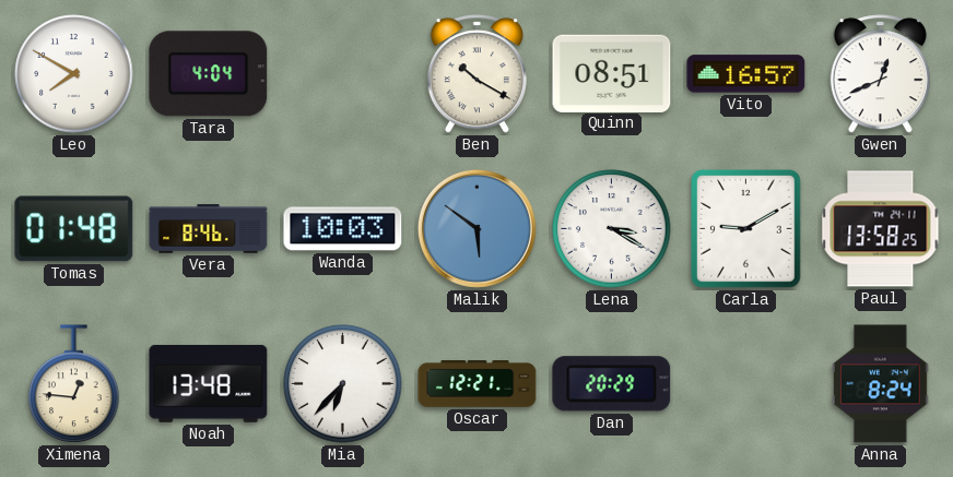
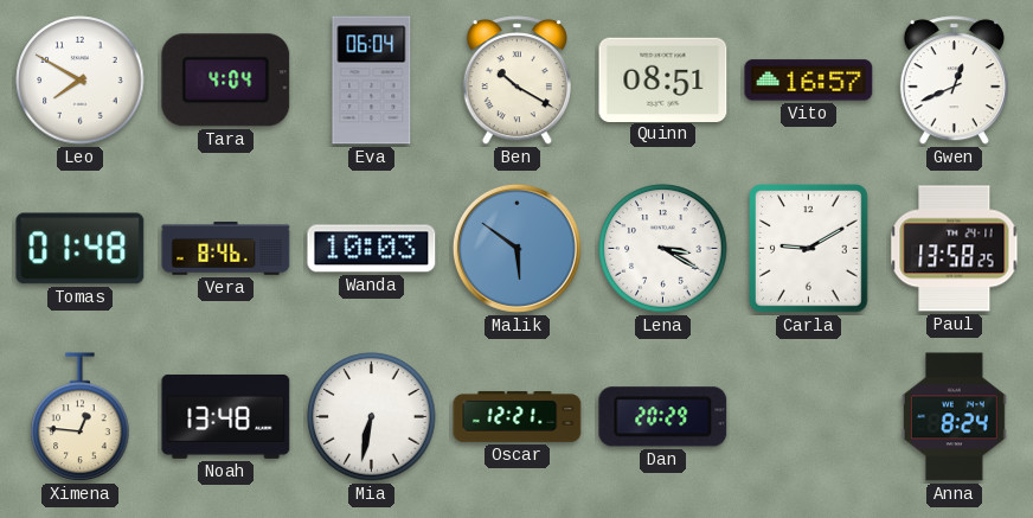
Eva: none -> 06:04
Mia: 6:37 -> 6:32
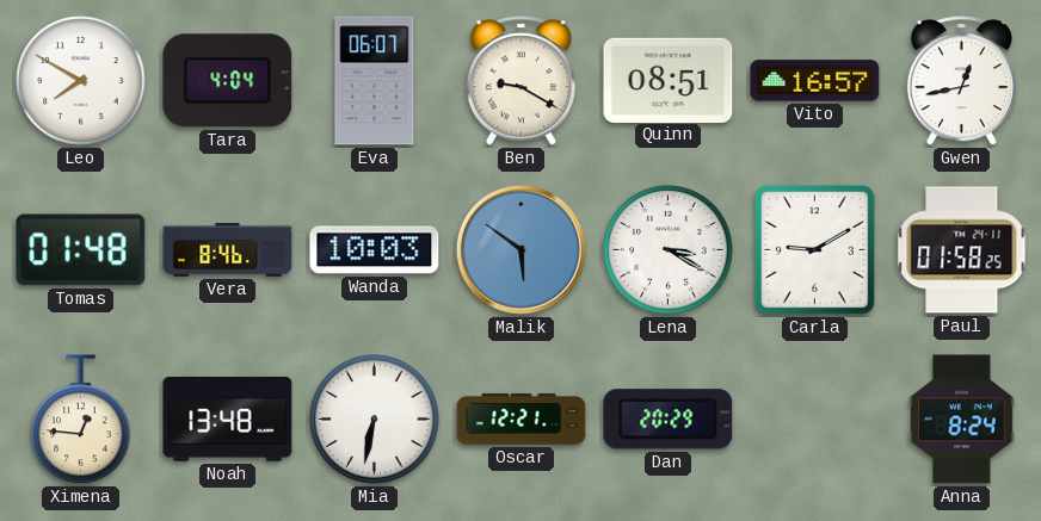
Eva: 06:04 -> 06:07
Ben: 10:20 -> 9:20
Gwen: 12:41 -> 12:43
Paul: 13:58 -> 01:58
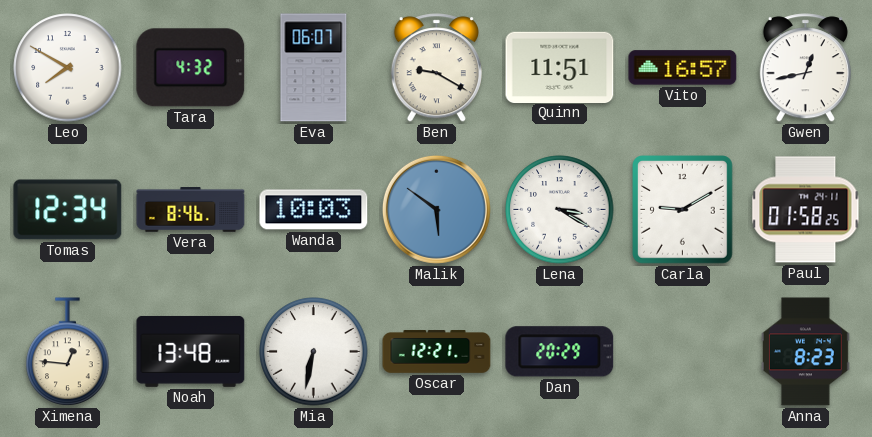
Tara: 4:04 -> 4:32
Quinn: 08:51 -> 11:51
Tomas: 01:48 -> 12:34
Anna: 8:24 -> 8:23
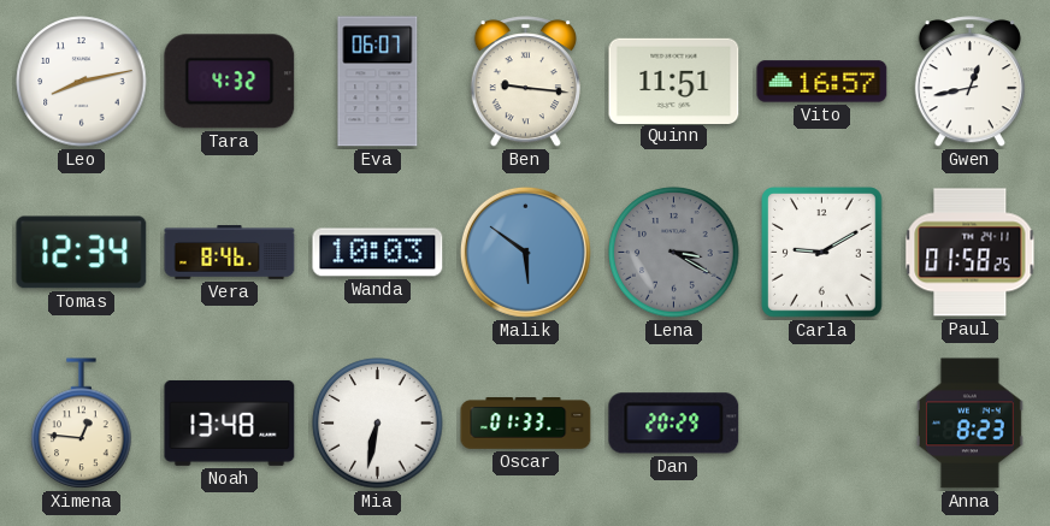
Leo: 7:50 -> 8:13
Ben: 9:20 -> 9:16
Lena dial: white -> grey
Oscar: 12:21 -> 01:33
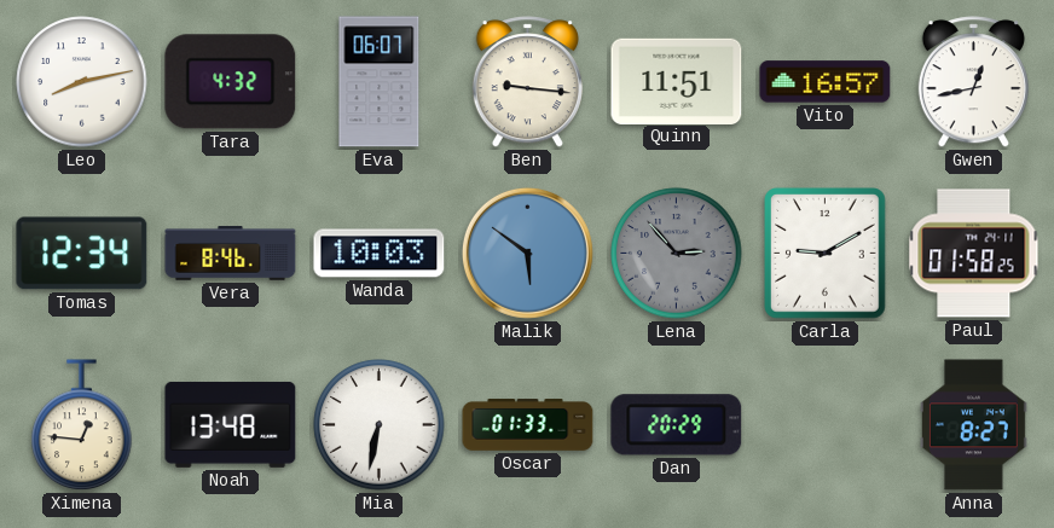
Lena: 3:20 -> 2:53
Anna: 8:23 -> 8:27
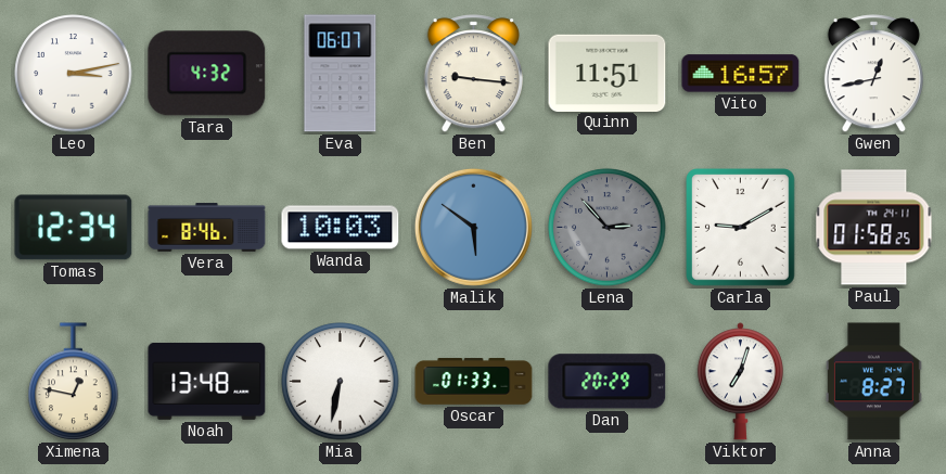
Leo: 8:13 -> 3:13
Ximena: 12:46 -> 12:47
Viktor: none -> 7:03
